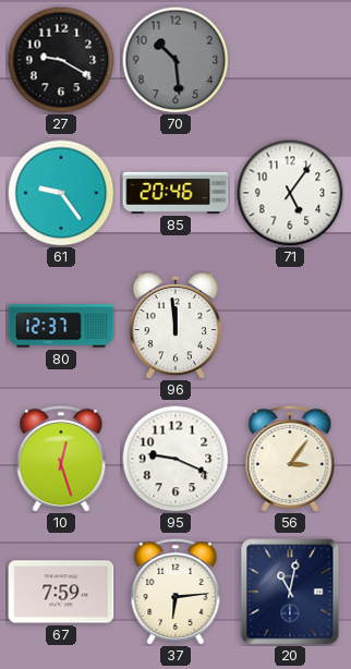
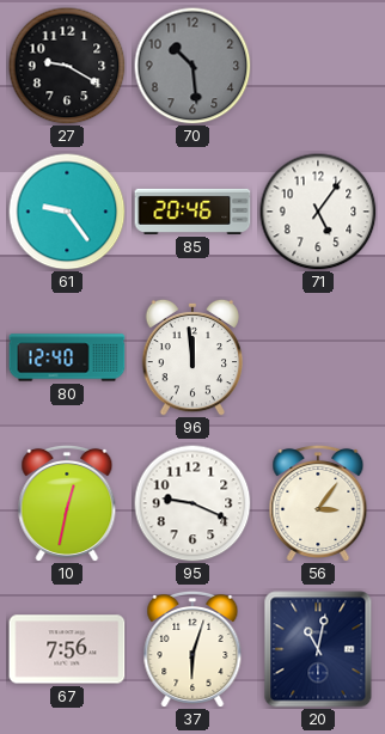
80: 12:37 -> 12:40
10: 12:27 -> 12:32
67: 7:59 -> 7:56
37: 6:14 -> 6:03
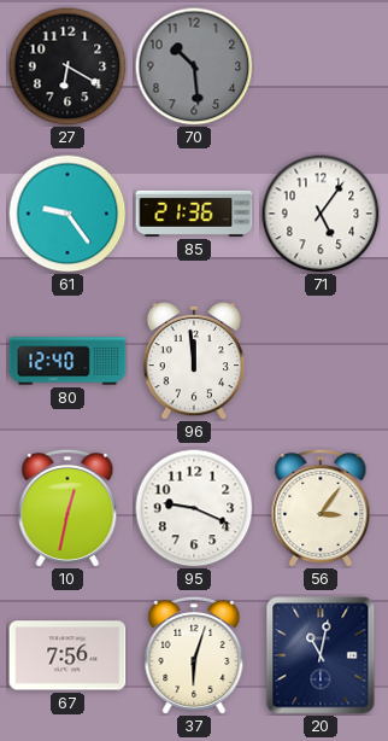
27: 9:20 -> 6:20
85: 20:46 -> 21:36
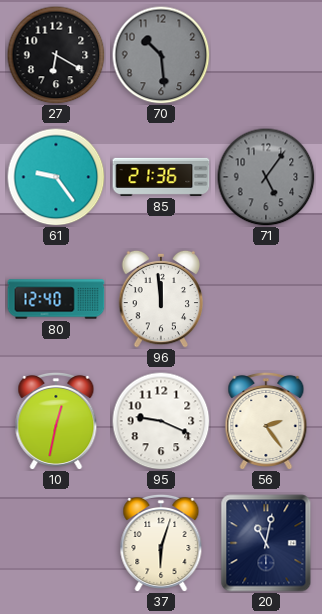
71 dial: white -> grey
56: 3:06 -> 2:24
67: 7:56 -> none
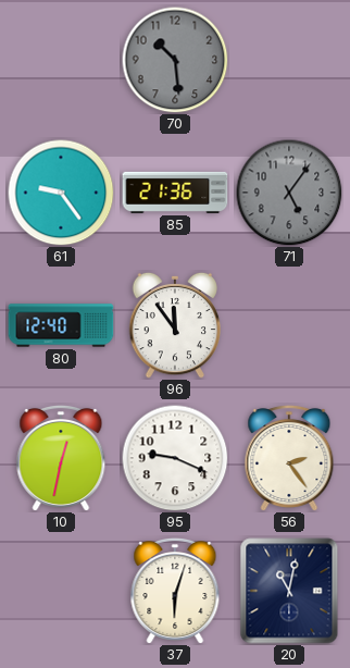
27: 6:20 -> none
96: 11:59 -> 11:54
